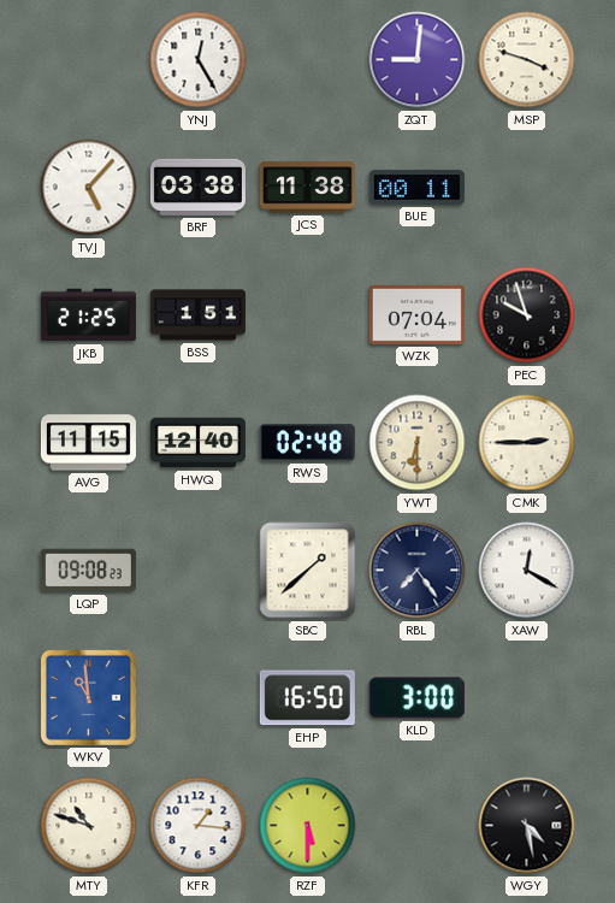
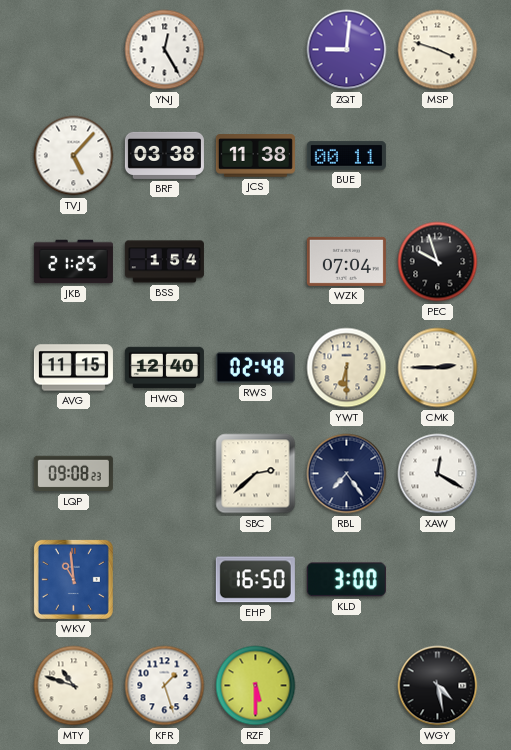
BSS: 1:51 -> 1:54
SBC: 1:38 -> 2:38
KFR: 1:16 -> 1:27
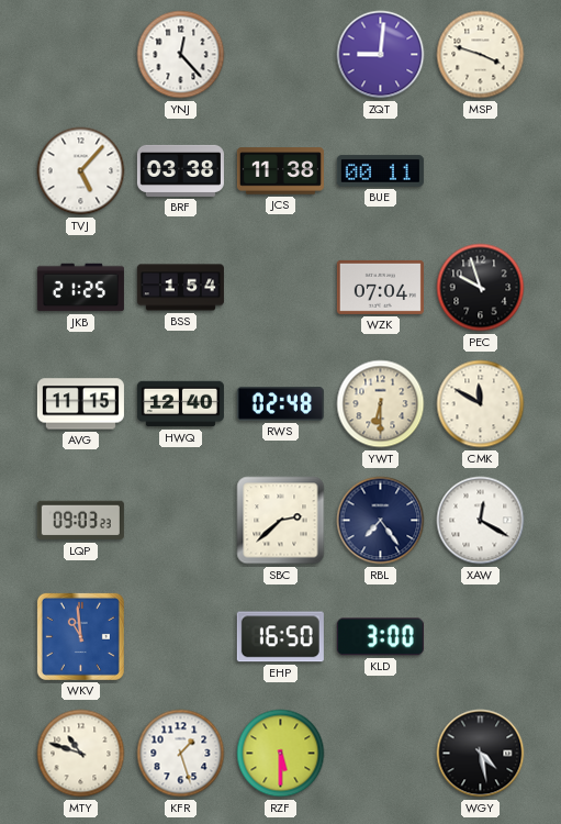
YNJ: 12:25 -> 12:23
CMK: 2:45 -> 11:50
LQP: 09:08 -> 09:03
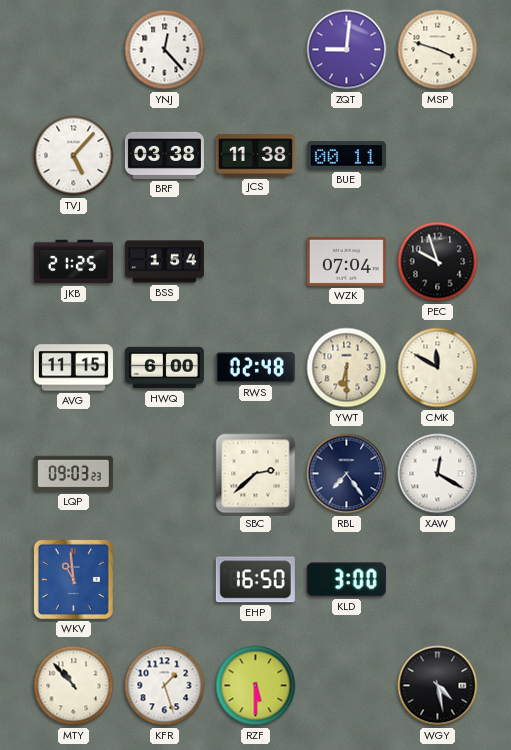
HWQ: 12:40 -> 6:00
MTY: 10:48 -> 10:53
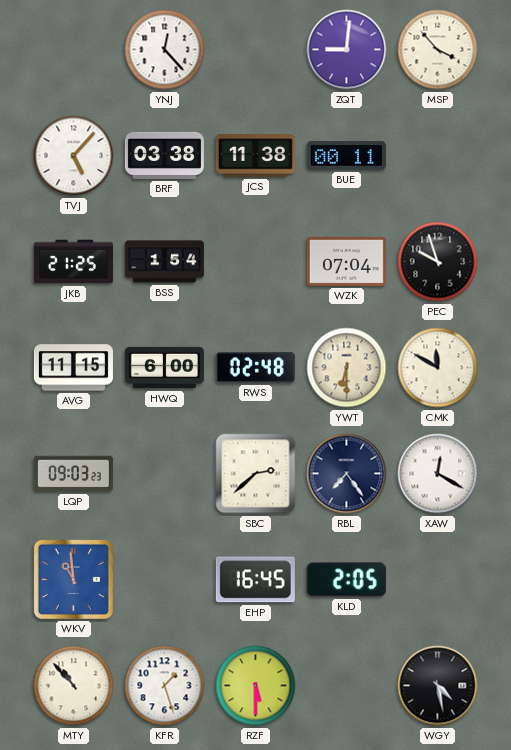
MSP: 3:48 -> 3:53
EHP: 16:50 -> 16:45
KLD: 3:00 -> 2:05
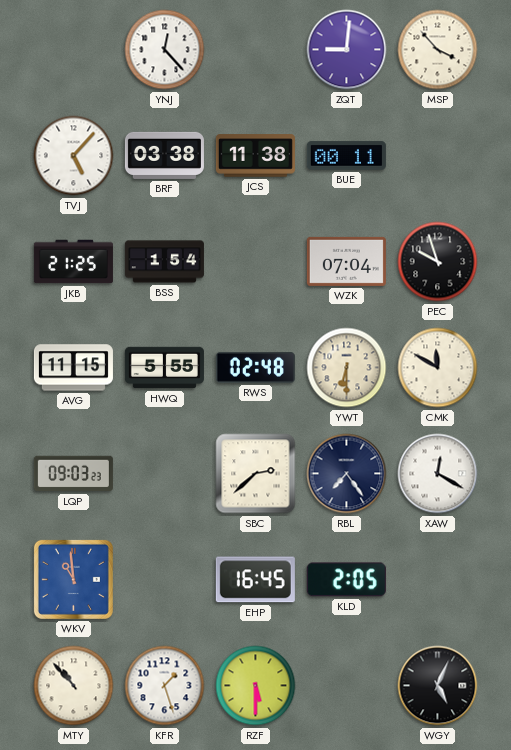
HWQ: 6:00 -> 5:55
WGY: 4:28 -> 5:04
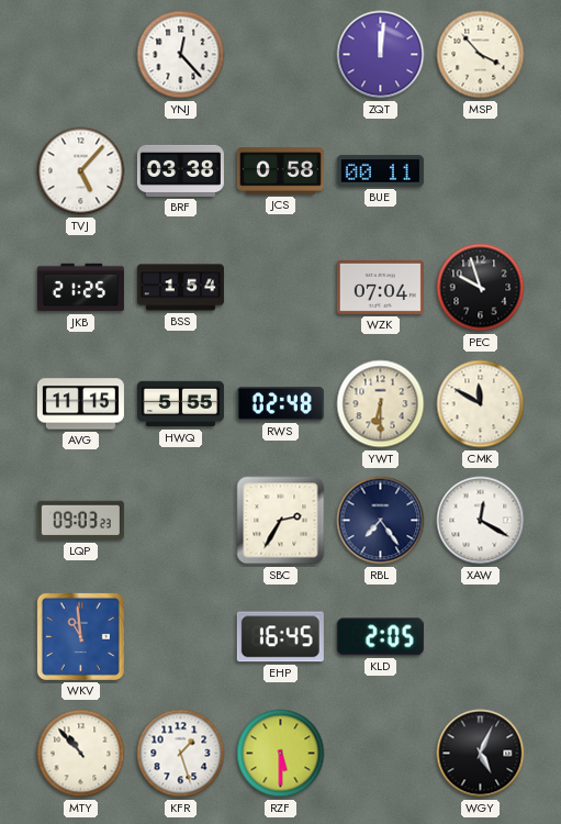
ZQT: 9:01 -> 12:01
JCS: 11:38 -> 0:58
SBC: 2:38 -> 2:35
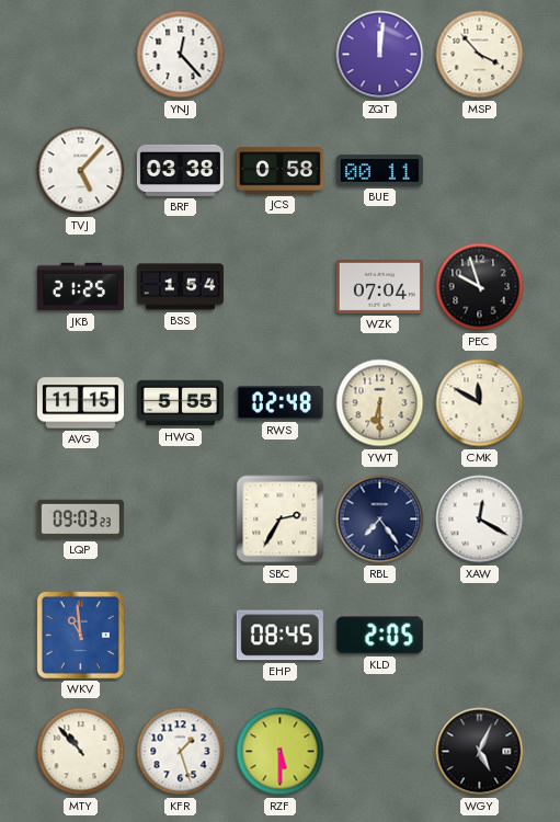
EHP: 16:45 -> 08:45
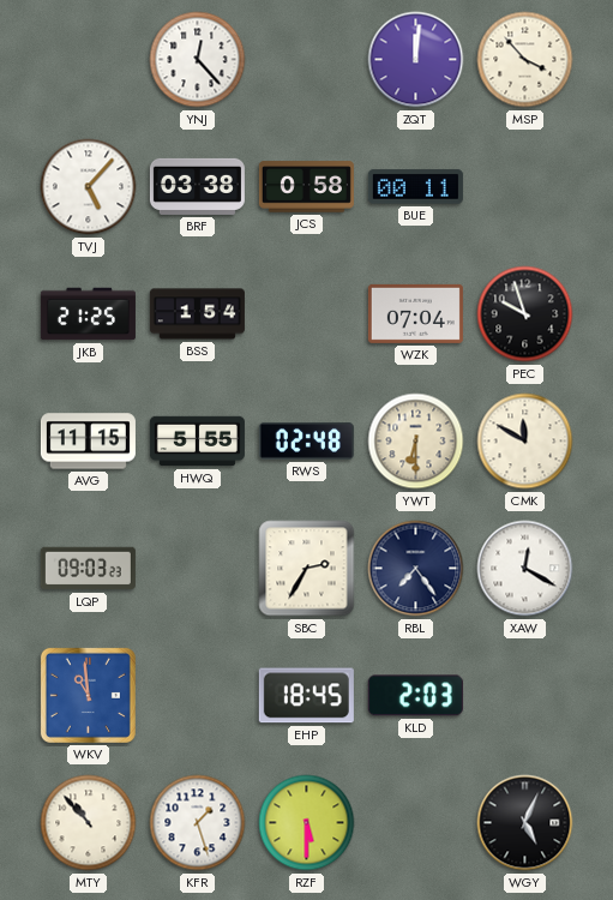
EHP: 08:45 -> 18:45
KLD: 2:05 -> 2:03
